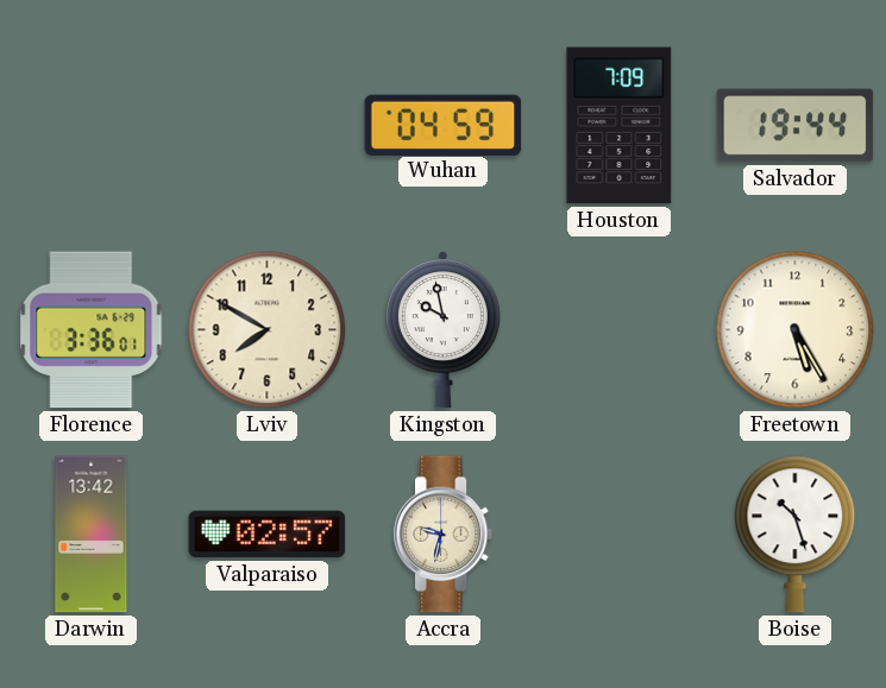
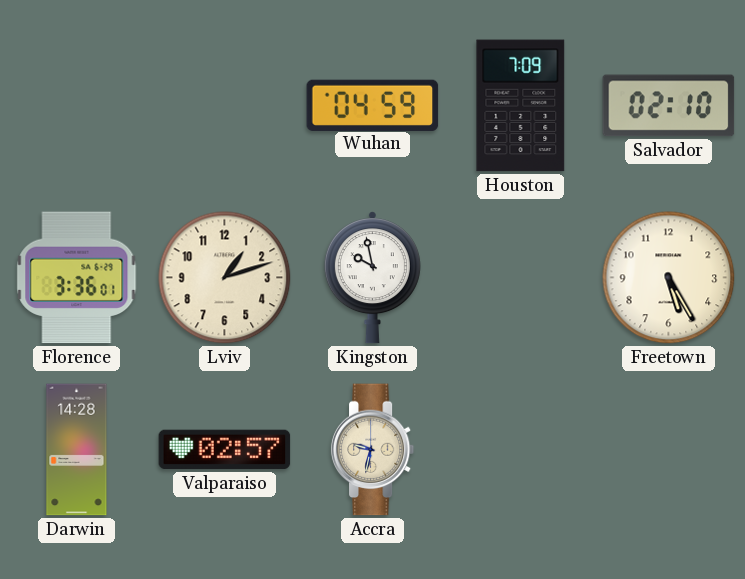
Salvador: 19:44 -> 02:10
Lviv: 7:50 -> 1:12
Darwin: 13:42 -> 14:28
Boise: 10:27 -> none
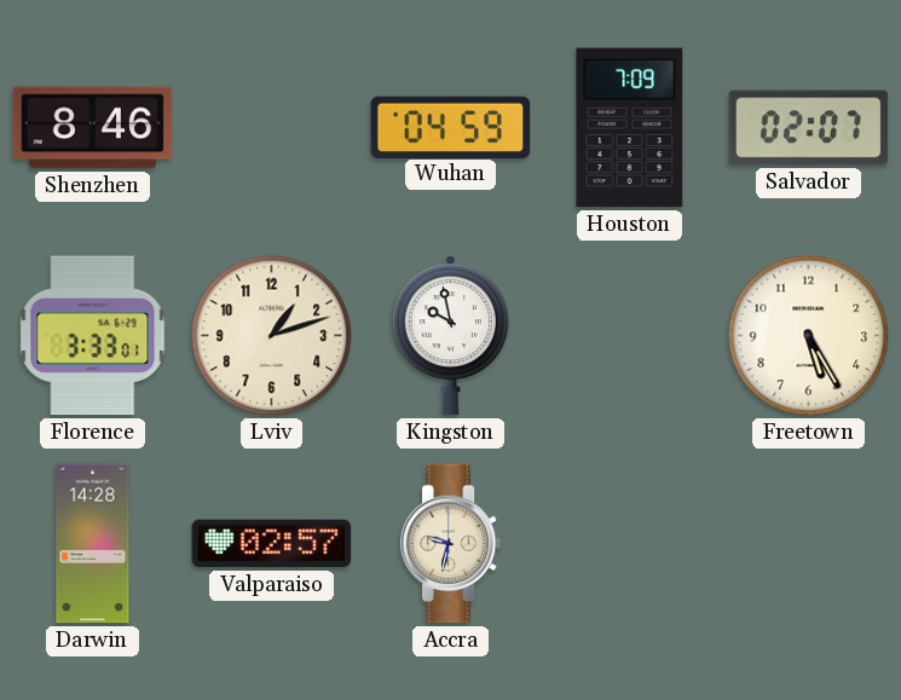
Shenzhen: none -> 8:46
Salvador: 02:10 -> 02:07
Florence: 3:36 -> 3:33
